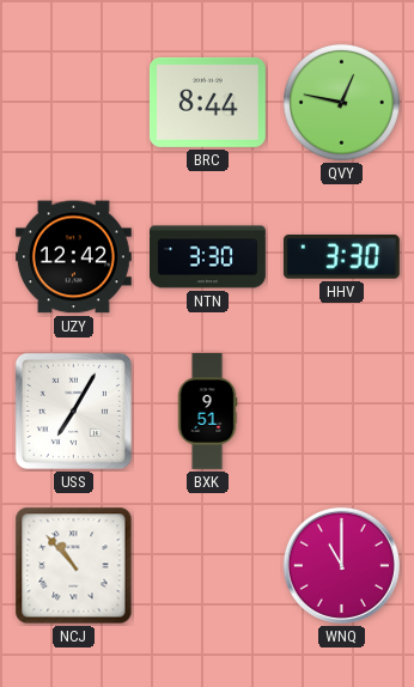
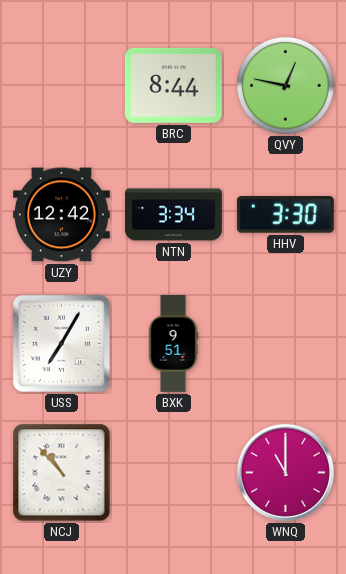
NTN: 3:30 -> 3:34
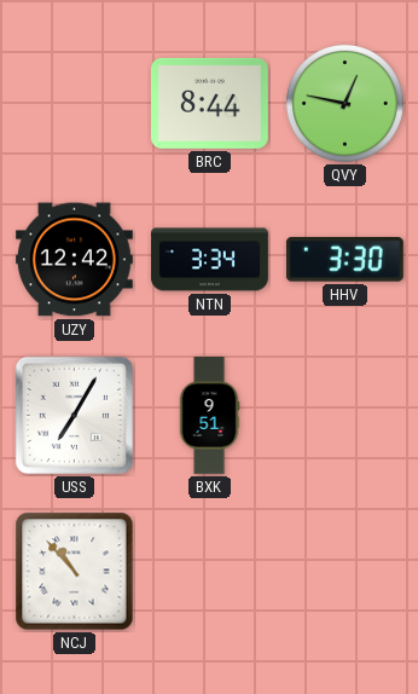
WNQ: 11:00 -> none
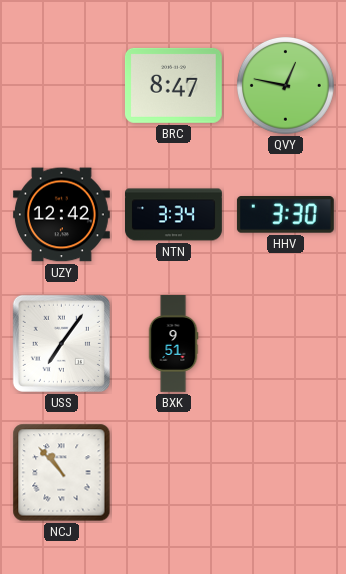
BRC: 8:44 -> 8:47
USS: 7:05 -> 7:06
